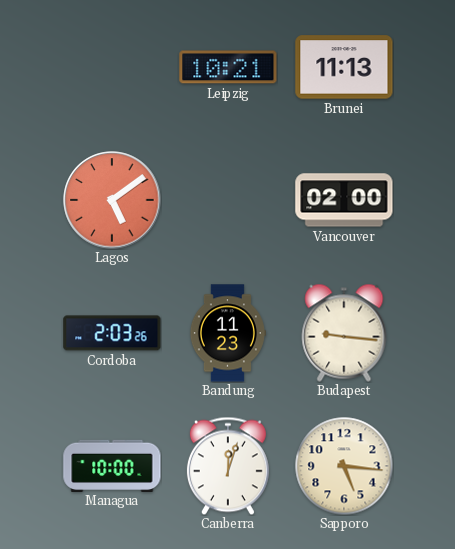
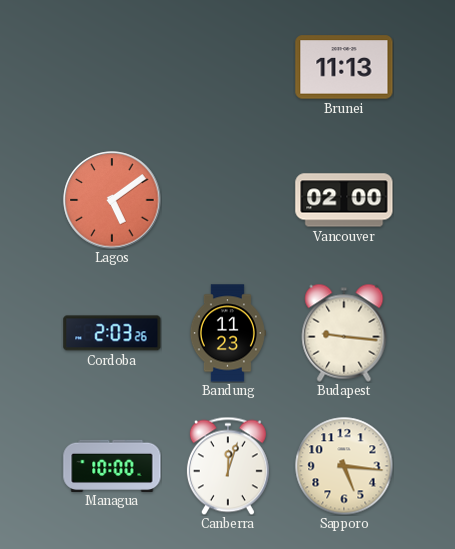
Leipzig: 10:21 -> none
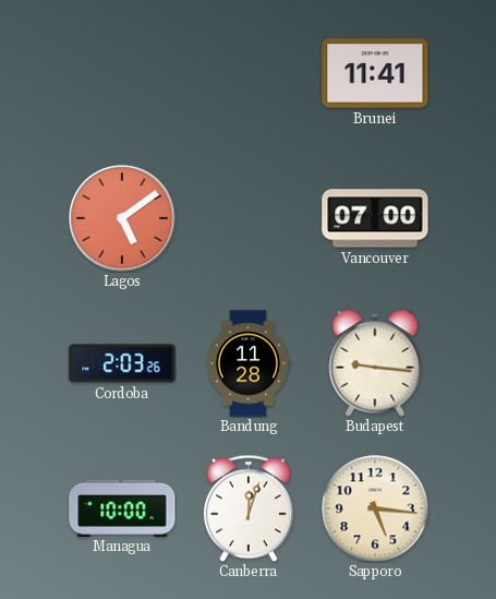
Brunei: 11:13 -> 11:41
Vancouver: 02:00 -> 07:00
Bandung: 11:23 -> 11:28
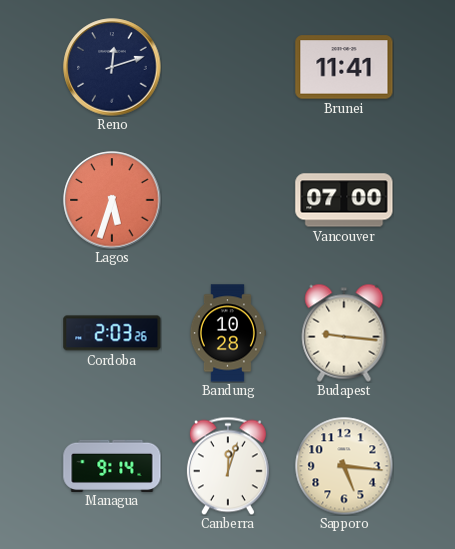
Reno: none -> 12:12
Lagos: 5:09 -> 5:33
Bandung: 11:28 -> 10:28
Managua: 10:00 -> 9:14
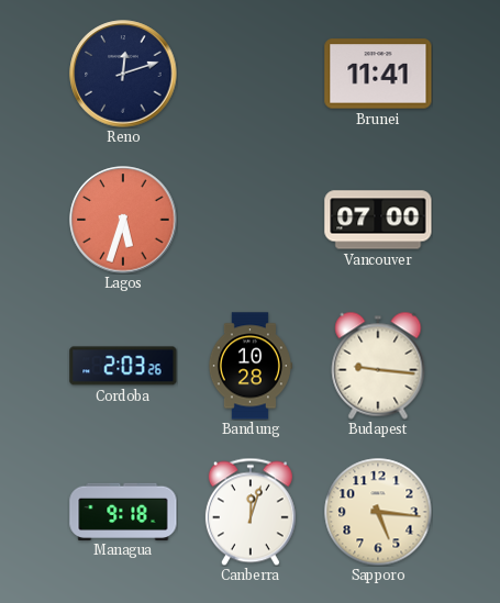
Managua: 9:14 -> 9:18
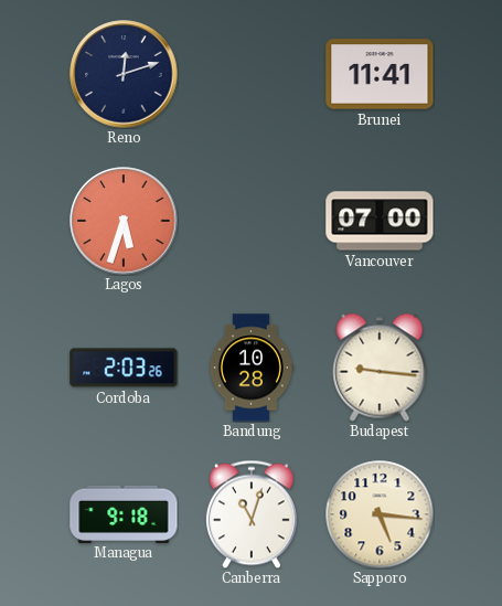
Canberra: 12:03 -> 11:03
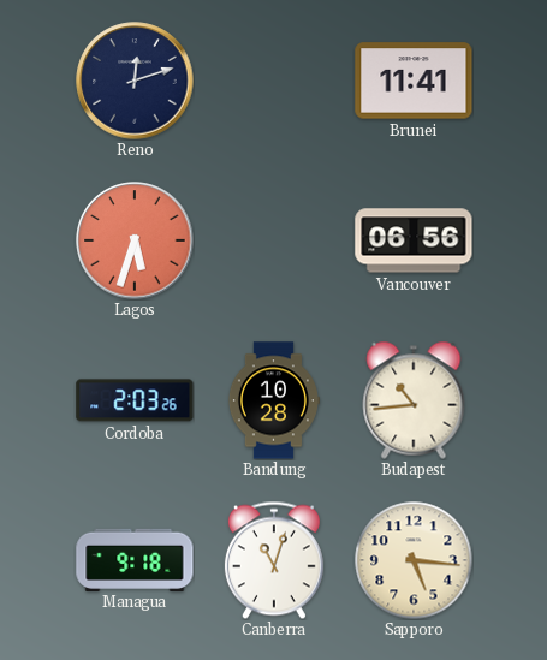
Vancouver: 07:00 -> 06:56
Budapest: 9:16 -> 10:44
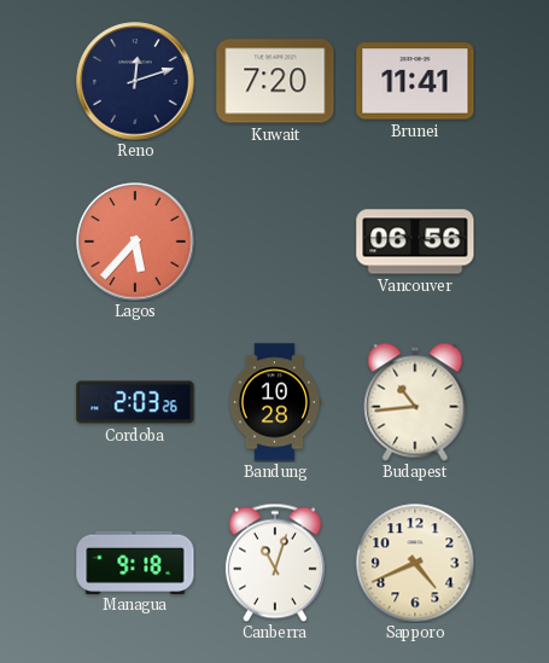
Kuwait: none -> 7:20
Lagos: 5:33 -> 5:37
Sapporo: 5:16 -> 4:41
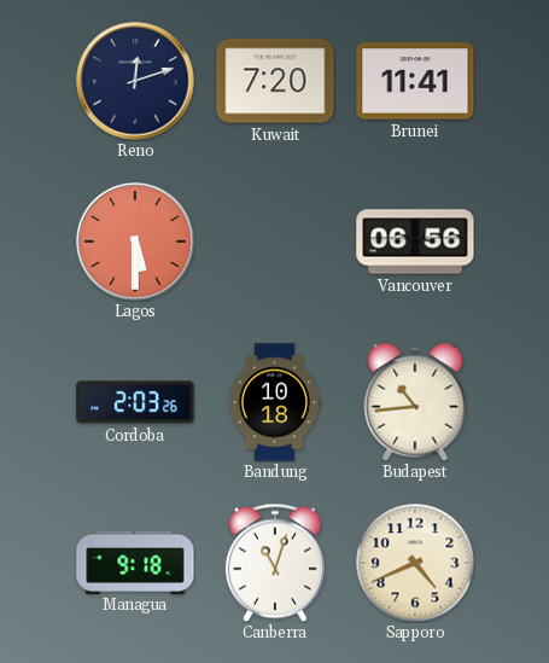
Lagos: 5:37 -> 5:30
Bandung: 10:28 -> 10:18
